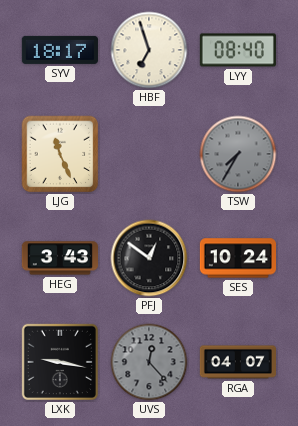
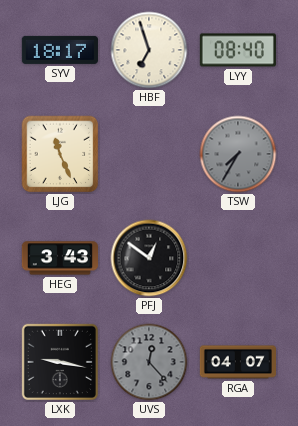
SES: 10:24 -> none
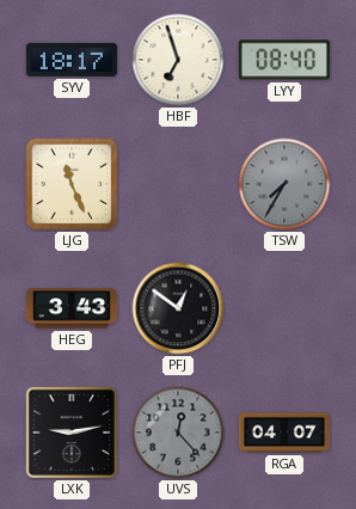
LXK: 9:17 -> 9:13
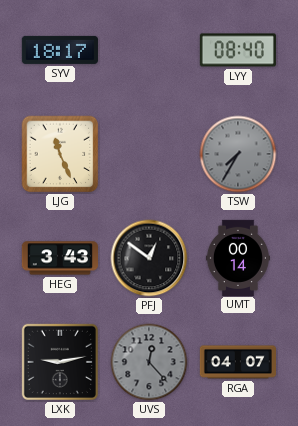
HBF: 6:57 -> none
UMT: none -> 00:14
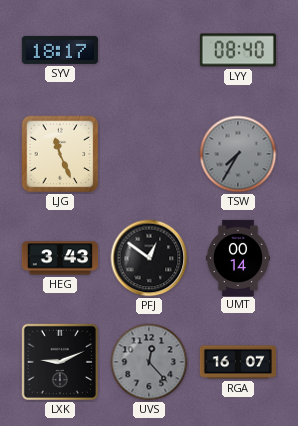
LXK: 9:13 -> 9:11
RGA: 04:07 -> 16:07
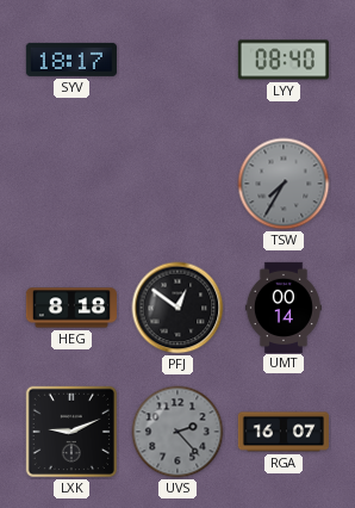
LJG: 11:26 -> none
HEG: 3:43 -> 8:18
UVS: 12:23 -> 2:23
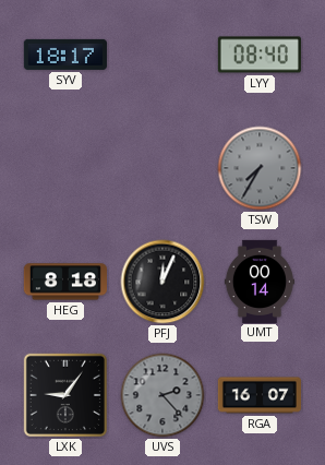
PFJ: 12:51 -> 12:04
LXK: 9:11 -> 9:06
